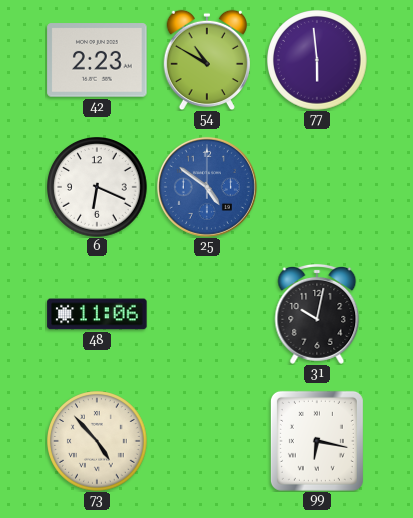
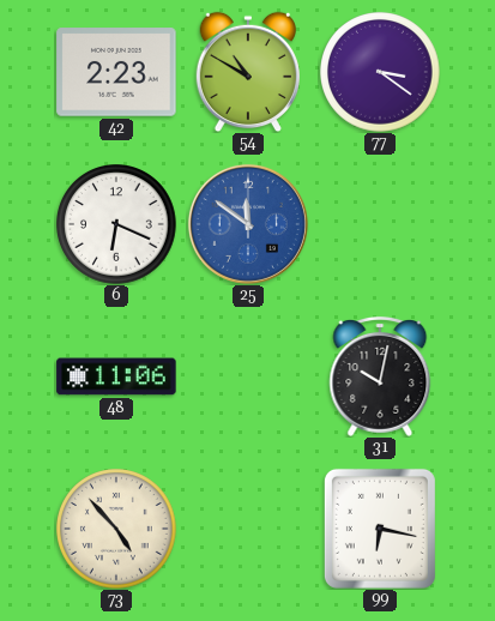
77: 5:59 -> 3:21
25: 4:51 -> 11:51
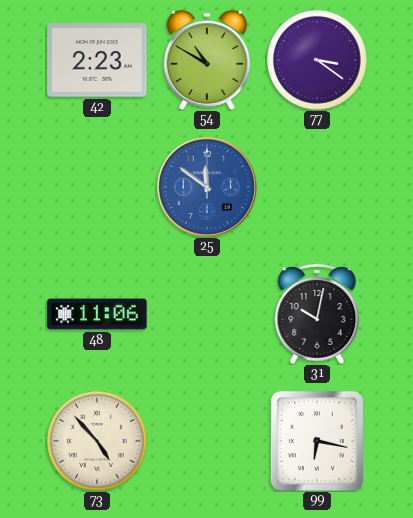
6: 6:19 -> none
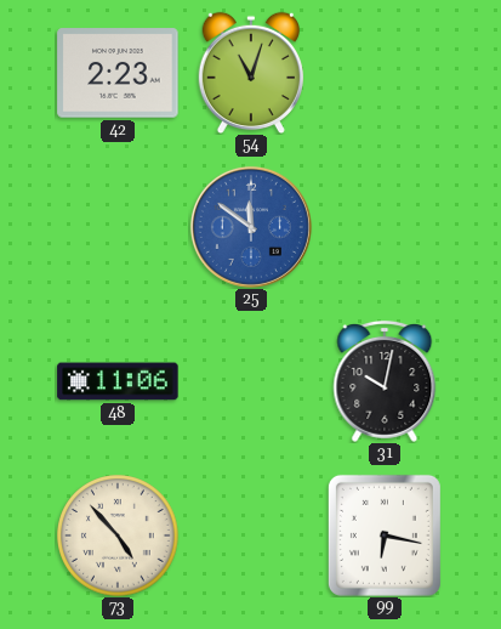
54: 10:50 -> 11:03
77: 3:21 -> none
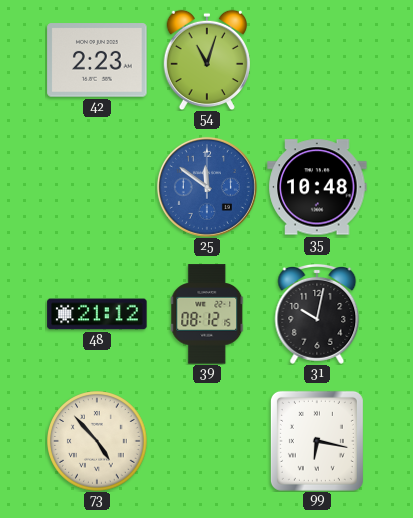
35: none -> 10:48
48: 11:06 -> 21:12
39: none -> 08:12
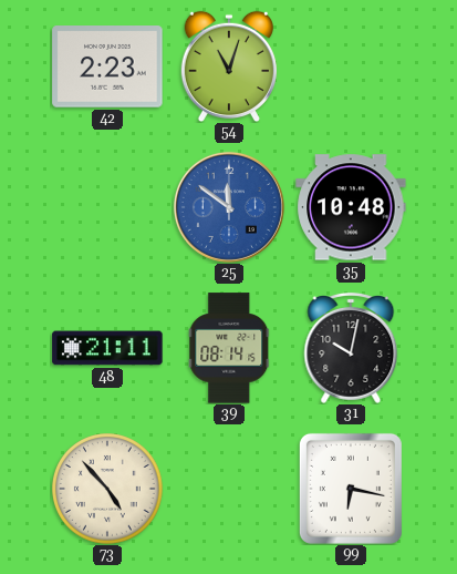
48: 21:12 -> 21:11
39: 08:12 -> 08:14
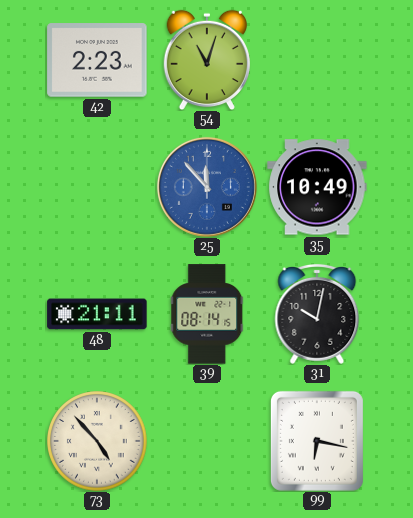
25: 11:51 -> 11:53
35: 10:48 -> 10:49
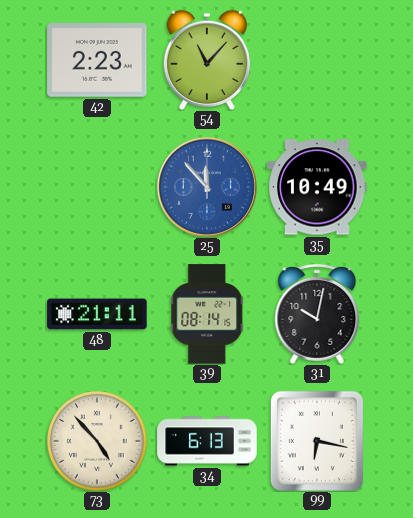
54: 11:03 -> 11:07
34: none -> 6:13
